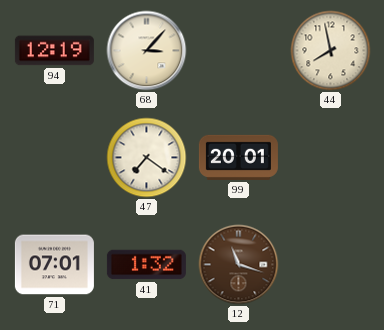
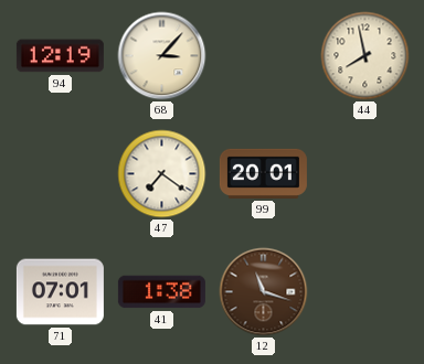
41: 1:32 -> 1:38
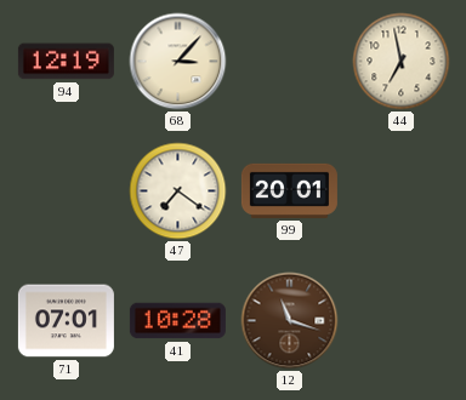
44: 7:58 -> 6:58
41: 1:38 -> 10:28
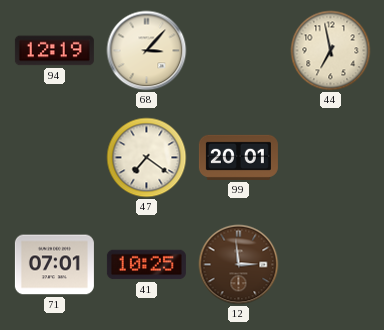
41: 10:28 -> 10:25
12: 11:18 -> 2:59
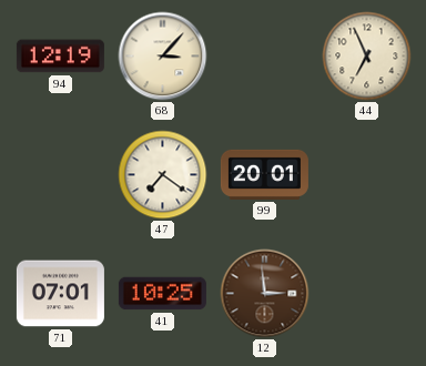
44: 6:58 -> 6:56
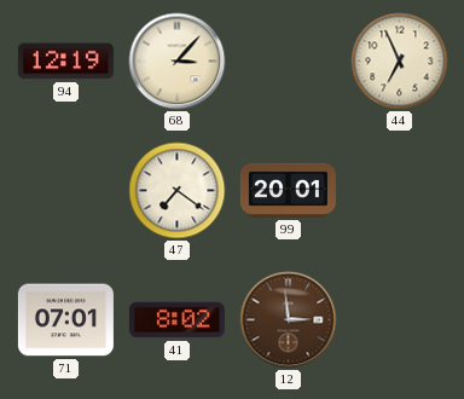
41: 10:25 -> 8:02
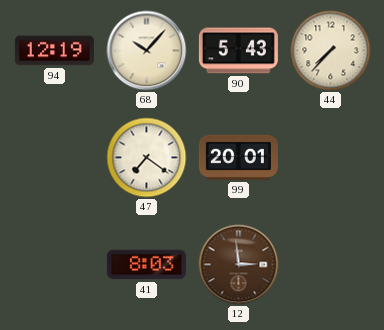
68: 3:07 -> 10:07
90: none -> 5:43
44: 6:56 -> 7:37
71: 07:01 -> none
41: 8:02 -> 8:03
